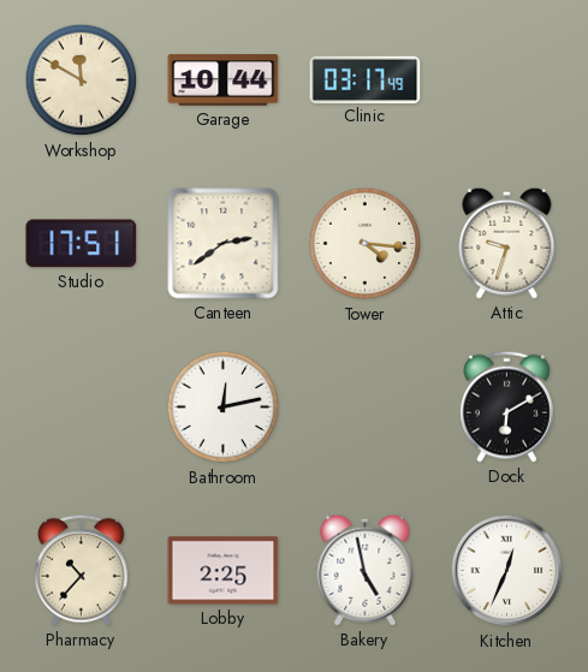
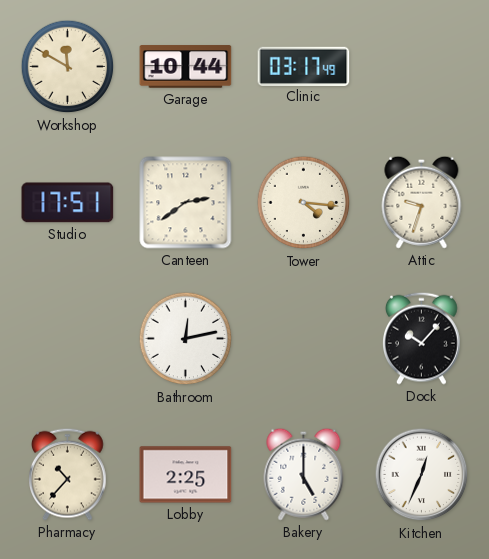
Dock: 6:10 -> 10:07
Bakery: 4:58 -> 5:00
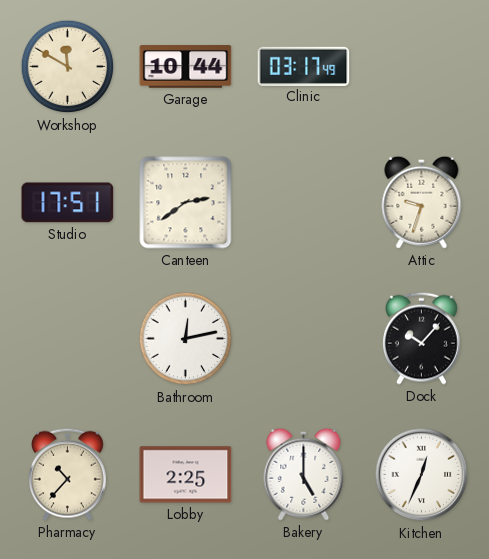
Tower: 4:16 -> none
